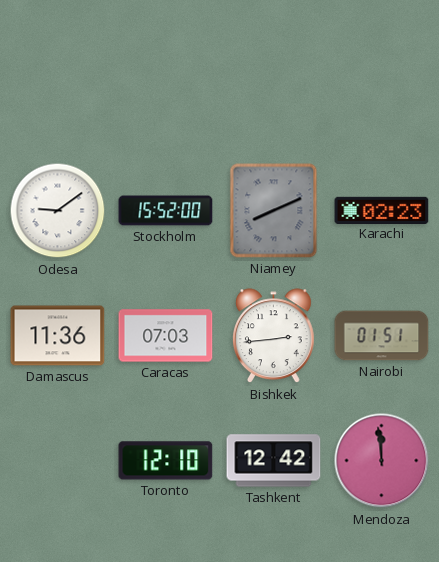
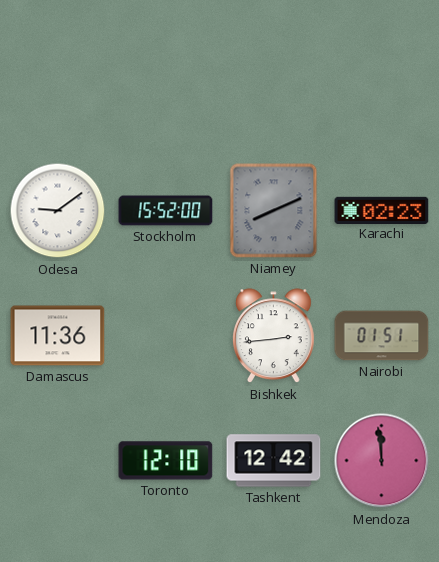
Caracas: 07:03 -> none
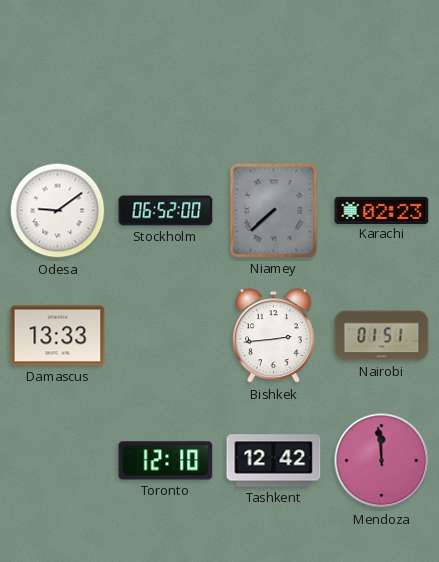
Stockholm: 15:52 -> 06:52
Niamey: 8:11 -> 7:38
Damascus: 11:36 -> 13:33
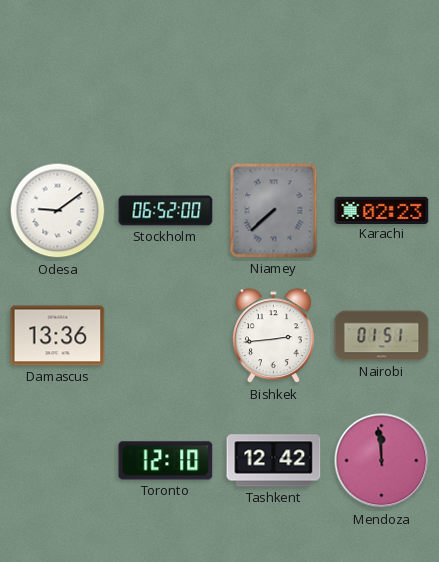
Damascus: 13:33 -> 13:36
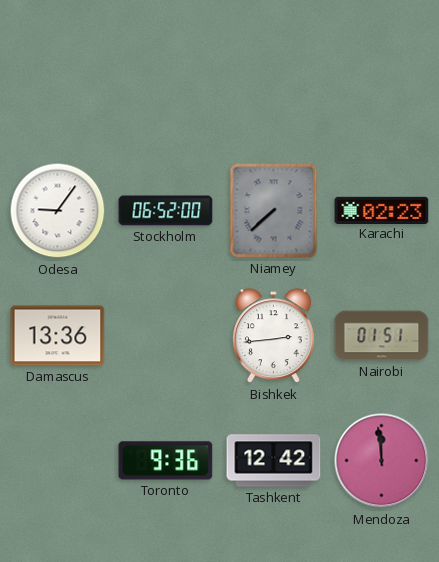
Odesa: 9:09 -> 9:06
Toronto: 12:10 -> 9:36
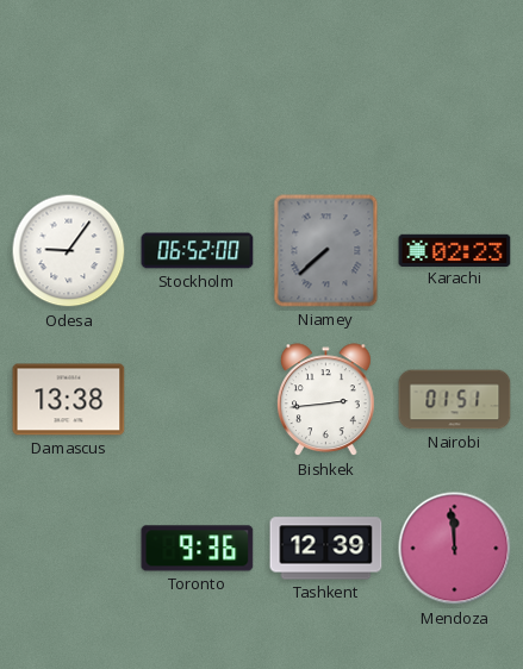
Damascus: 13:36 -> 13:38
Tashkent: 12:42 -> 12:39
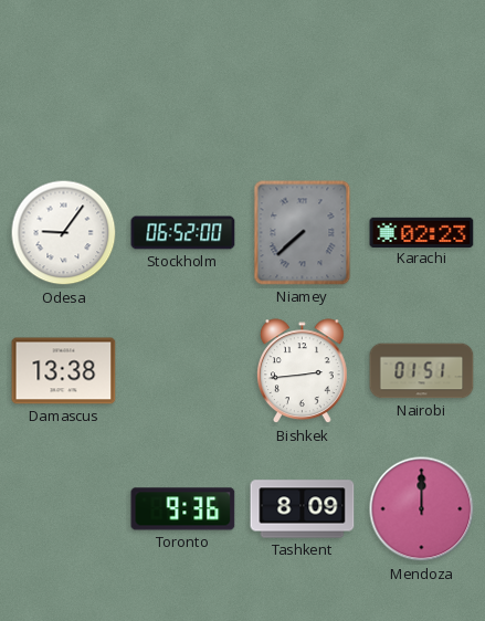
Tashkent: 12:39 -> 8:09
Mendoza: 11:59 -> 12:00
